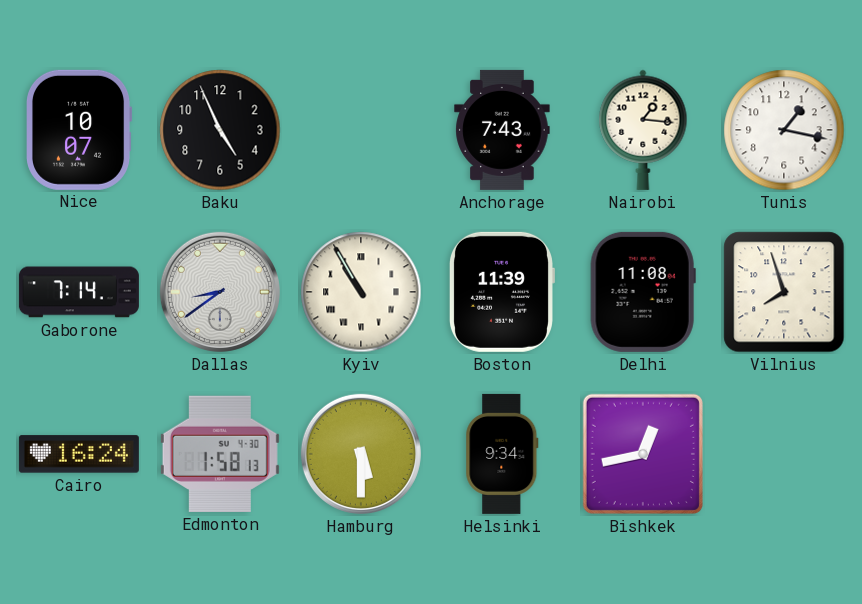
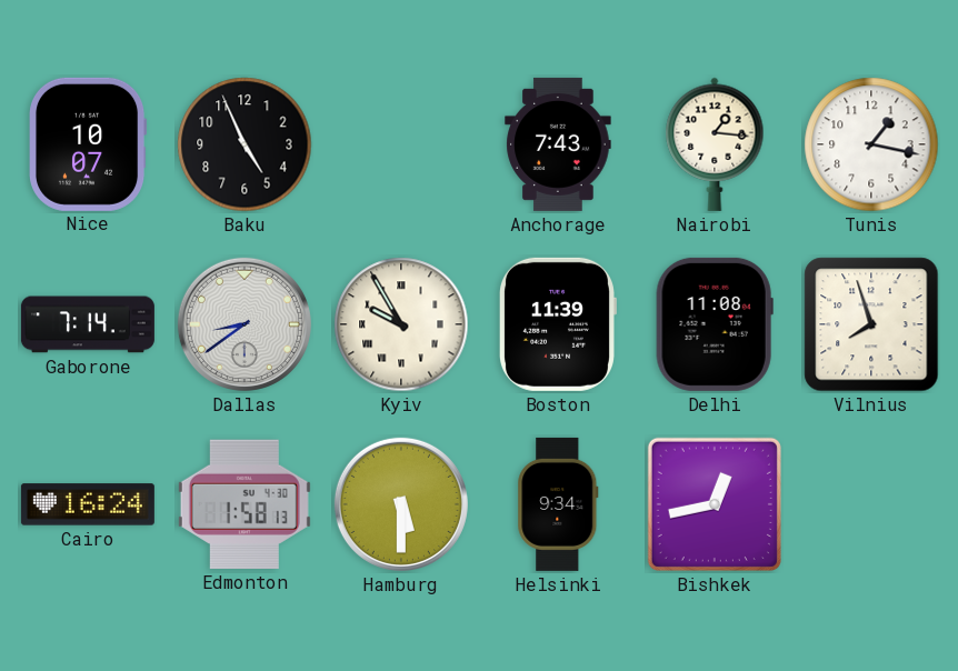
Kyiv: 10:55 -> 9:55
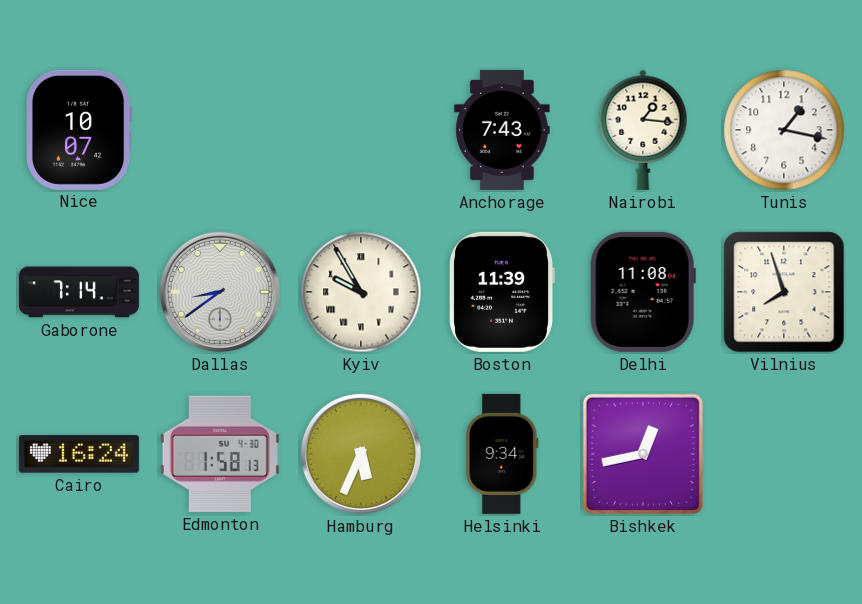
Baku: 4:56 -> none
Hamburg: 5:30 -> 5:34
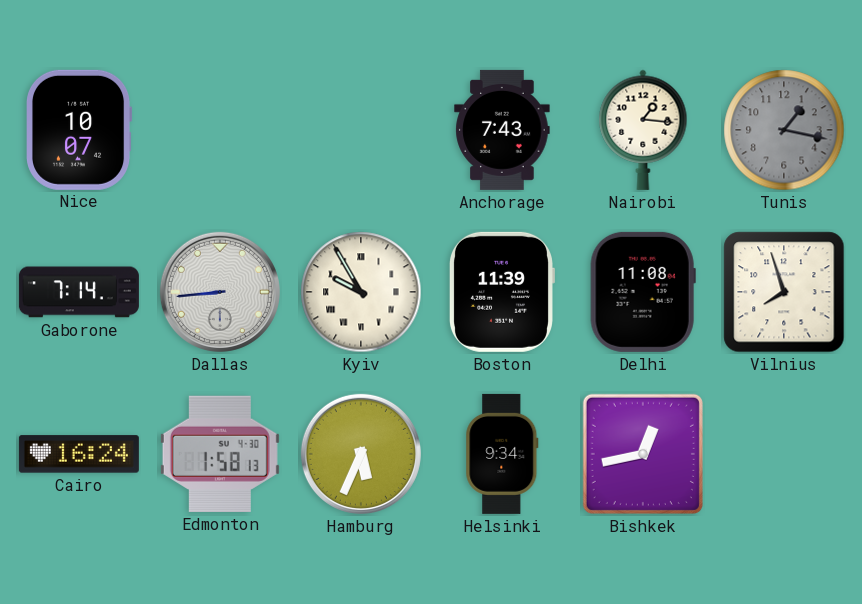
Tunis dial: white -> grey
Dallas: 8:39 -> 8:44
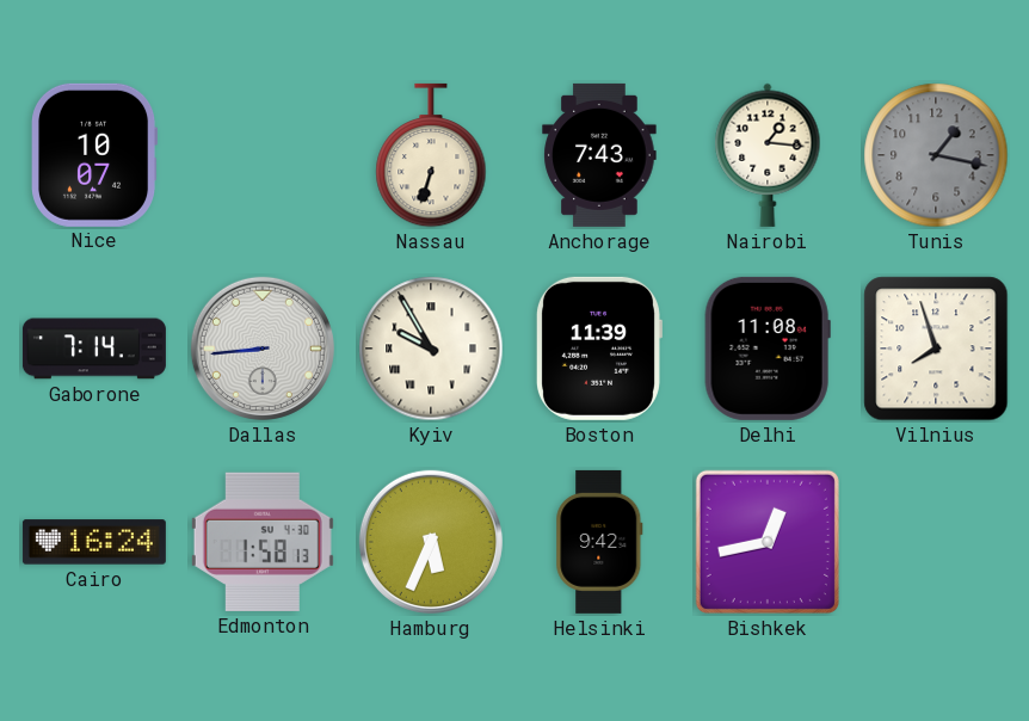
Nassau: none -> 6:33
Helsinki: 9:34 -> 9:42
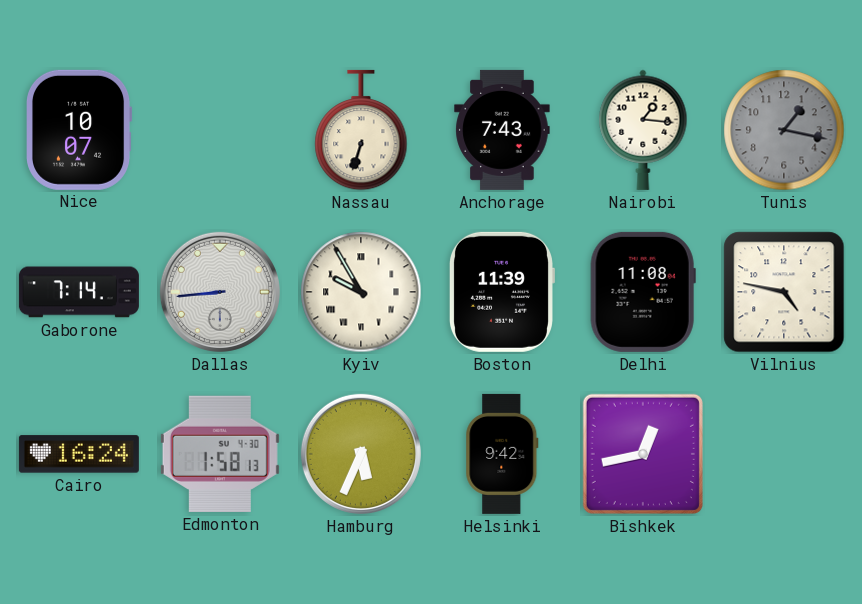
Vilnius: 7:57 -> 4:47
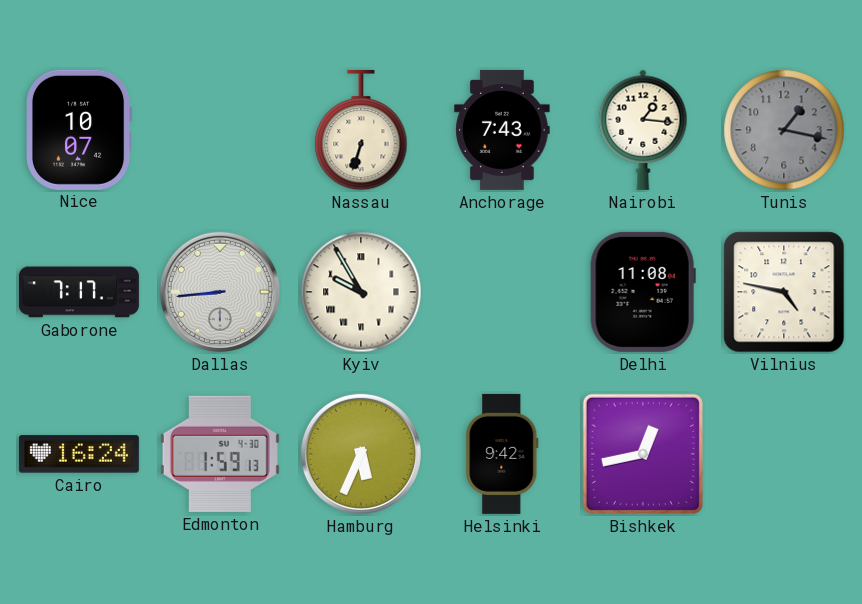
Gaborone: 7:14 -> 7:17
Boston: 11:39 -> none
Edmonton: 1:58 -> 1:59
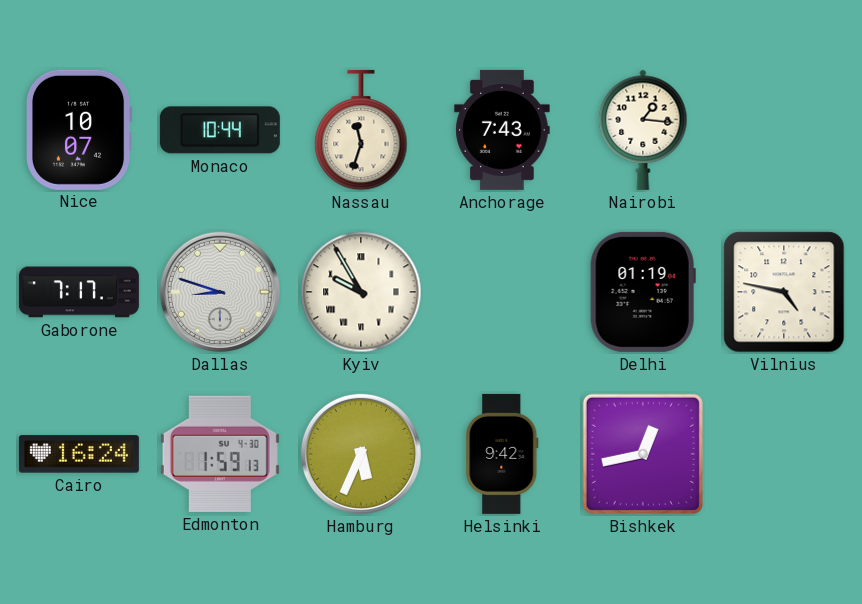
Monaco: none -> 10:44
Nassau: 6:33 -> 11:33
Tunis: 1:17 -> none
Dallas: 8:44 -> 8:48
Delhi: 11:08 -> 01:19
